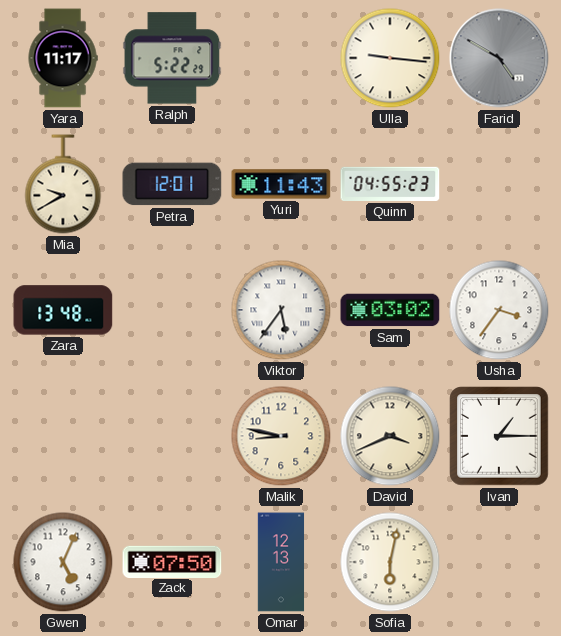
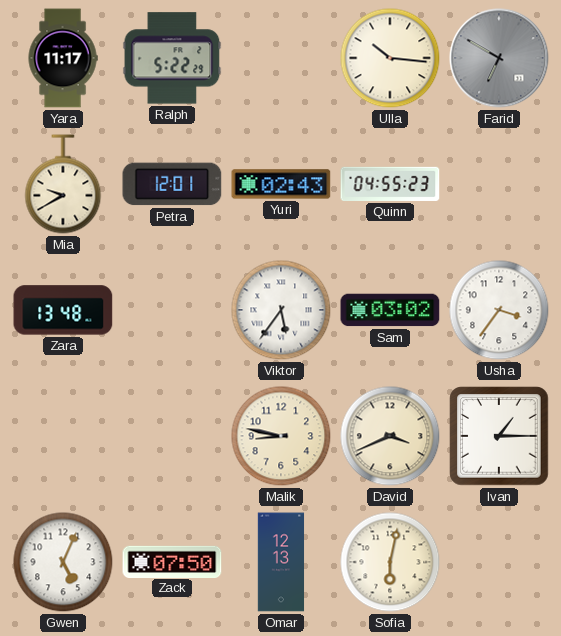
Ulla: 9:16 -> 10:16
Farid: 4:50 -> 6:50
Yuri: 11:43 -> 02:43
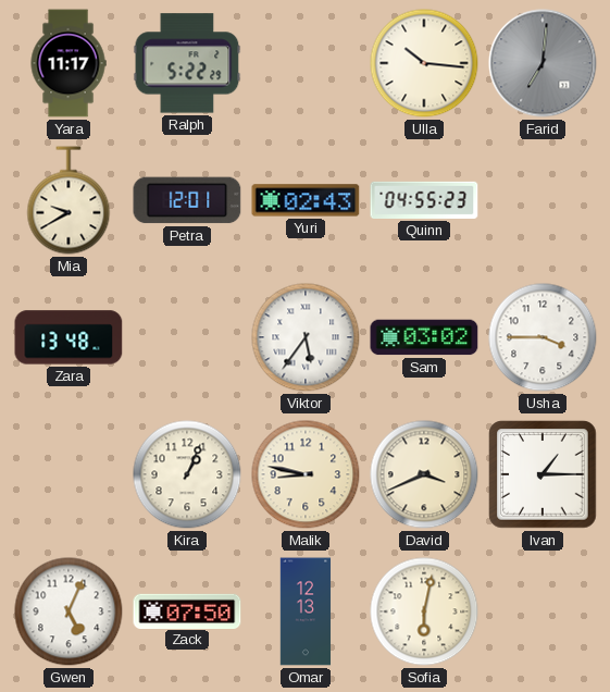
Farid: 6:50 -> 7:01
Usha: 3:36 -> 3:45
Kira: none -> 1:04
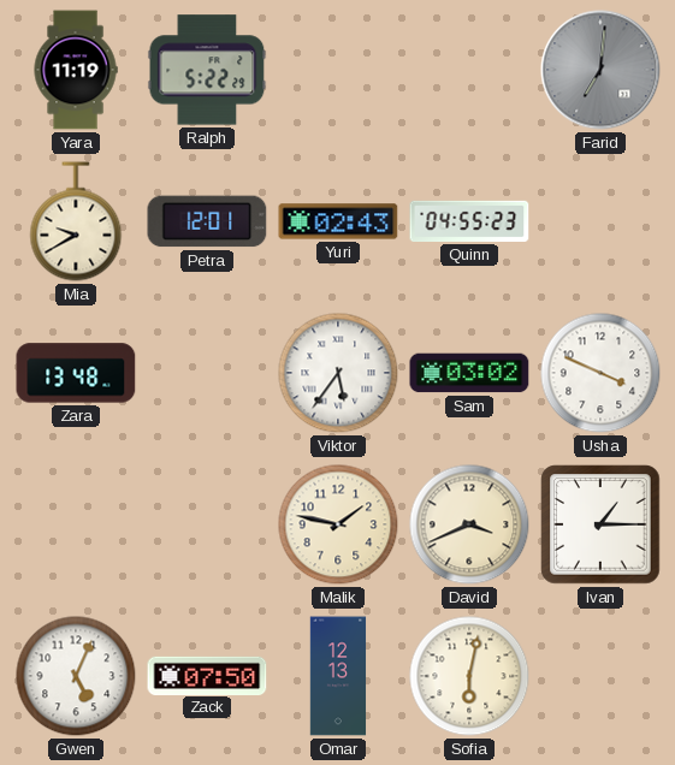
Yara: 11:17 -> 11:19
Ulla: 10:16 -> none
Usha: 3:45 -> 3:49
Kira: 1:04 -> none
Malik: 8:47 -> 1:47
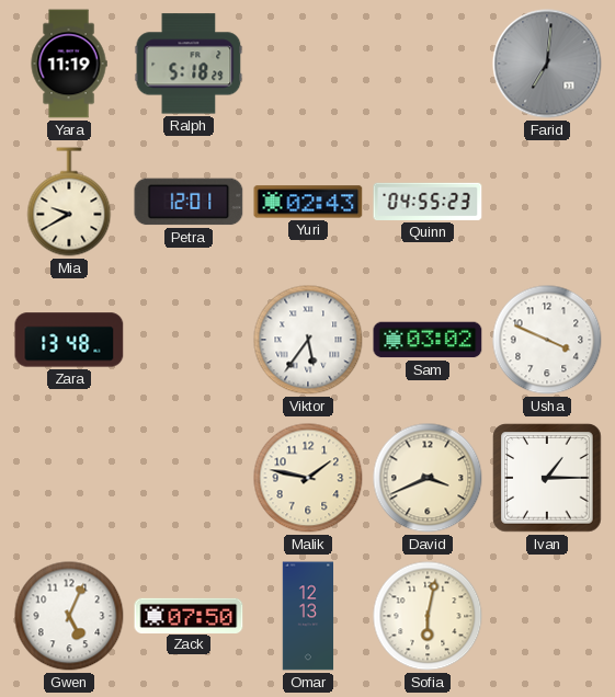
Ralph: 5:22 -> 5:18
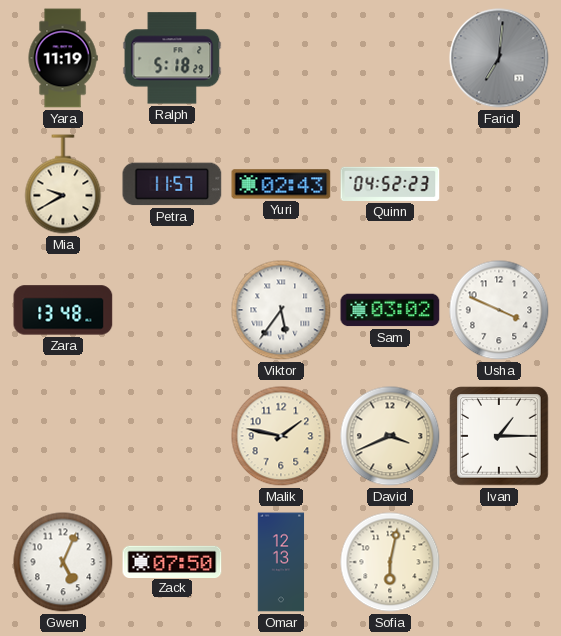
Petra: 12:01 -> 11:57
Quinn: 04:55 -> 04:52
